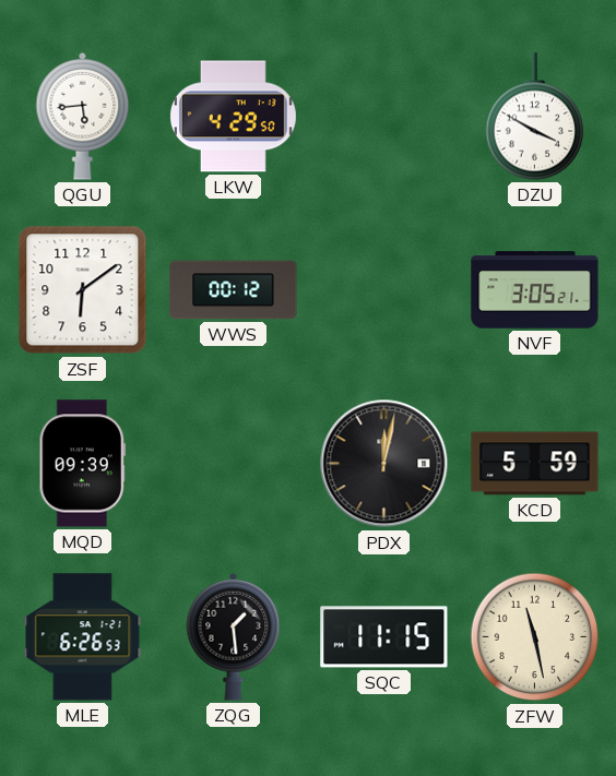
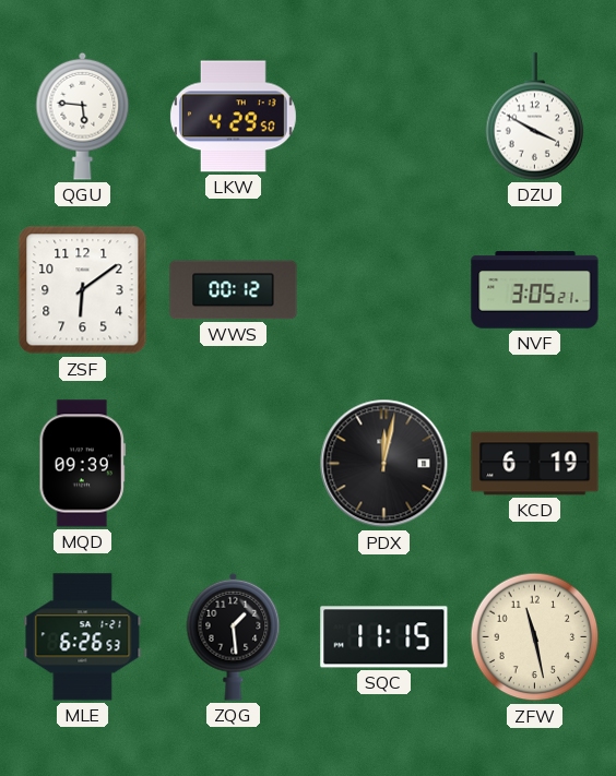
QGU: 5:44 -> 5:46
KCD: 5:59 -> 6:19
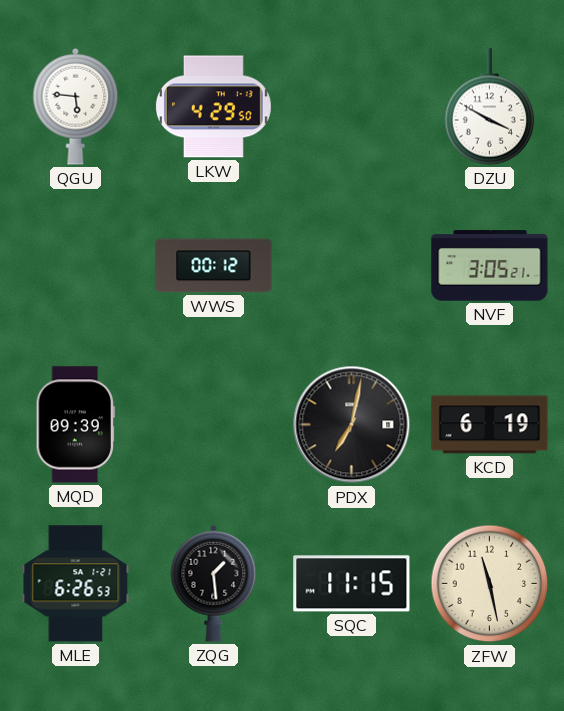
ZSF: 6:09 -> none
PDX: 12:02 -> 7:02
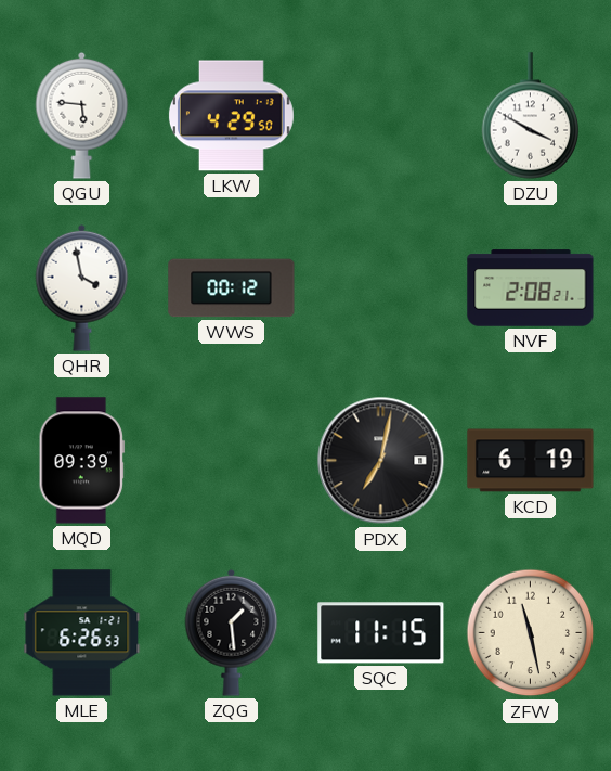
QHR: none -> 3:58
NVF: 3:05 -> 2:08
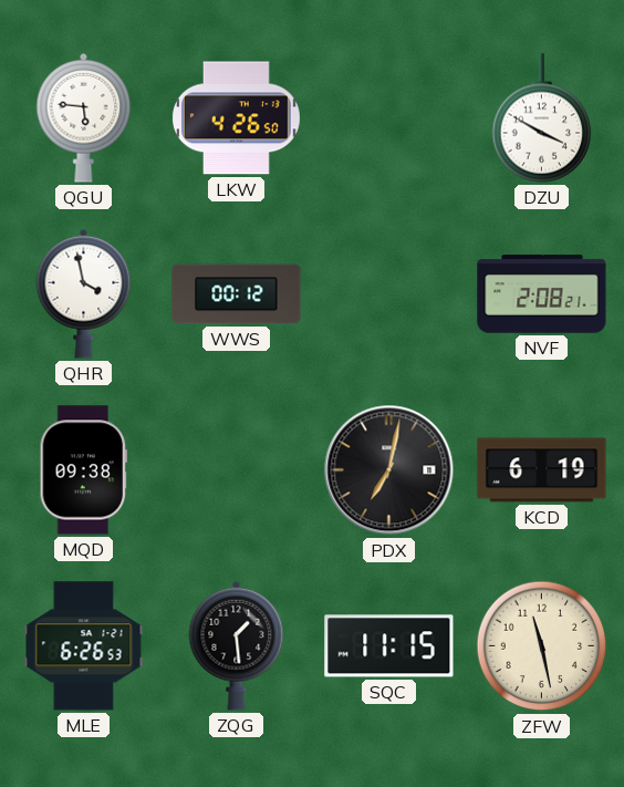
LKW: 4:29 -> 4:26
MQD: 09:39 -> 09:38
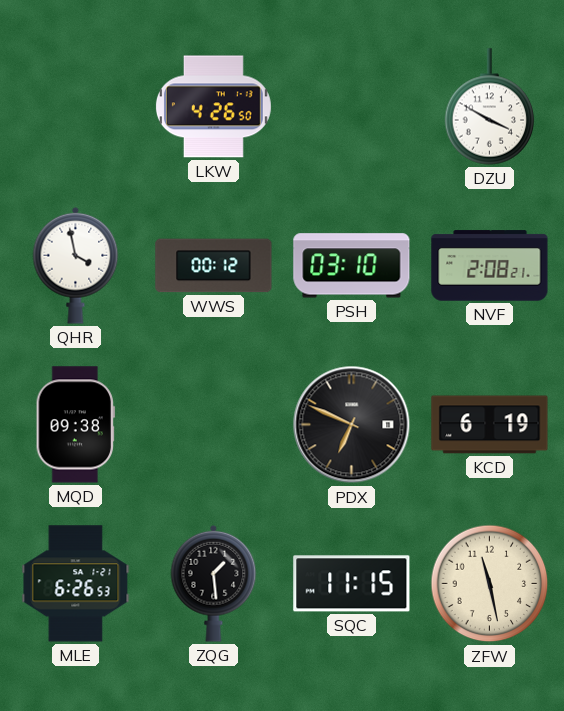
QGU: 5:46 -> none
PSH: none -> 03:10
PDX: 7:02 -> 6:49
